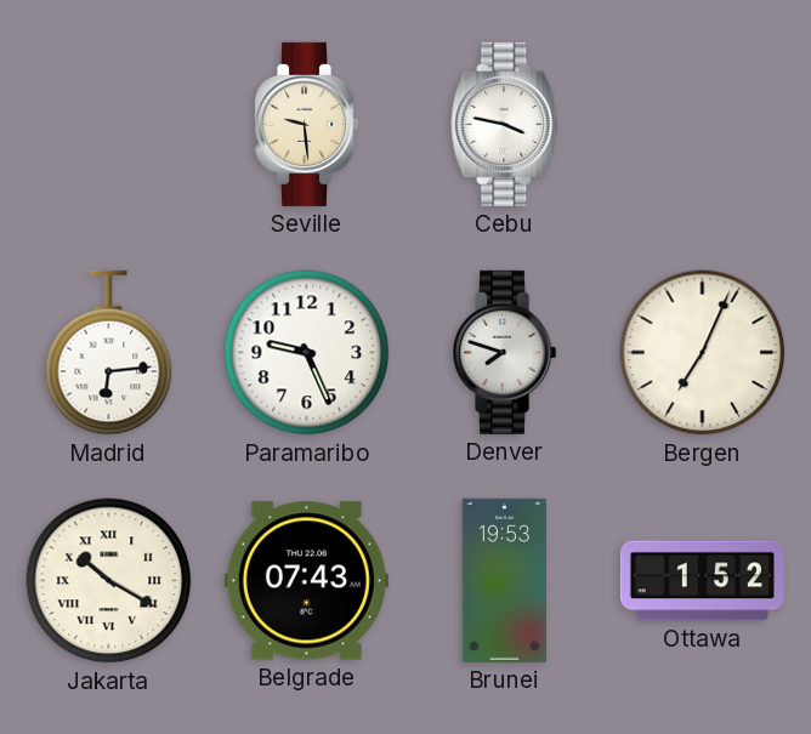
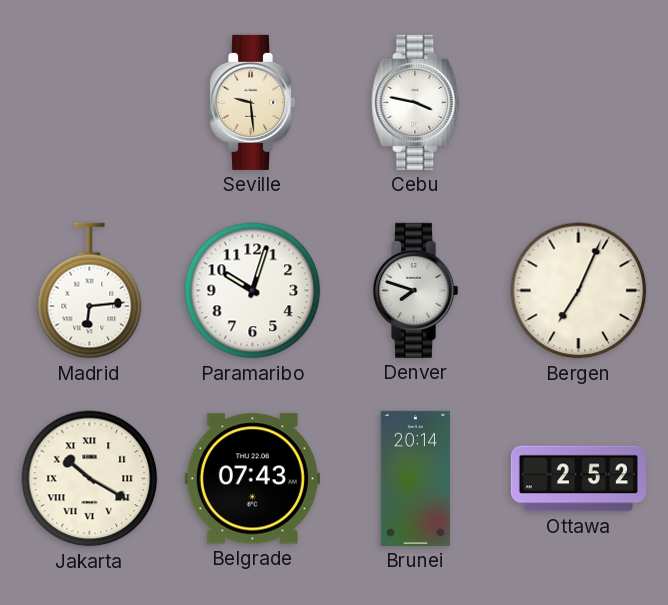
Paramaribo: 9:26 -> 10:03
Brunei: 19:53 -> 20:14
Ottawa: 1:52 -> 2:52
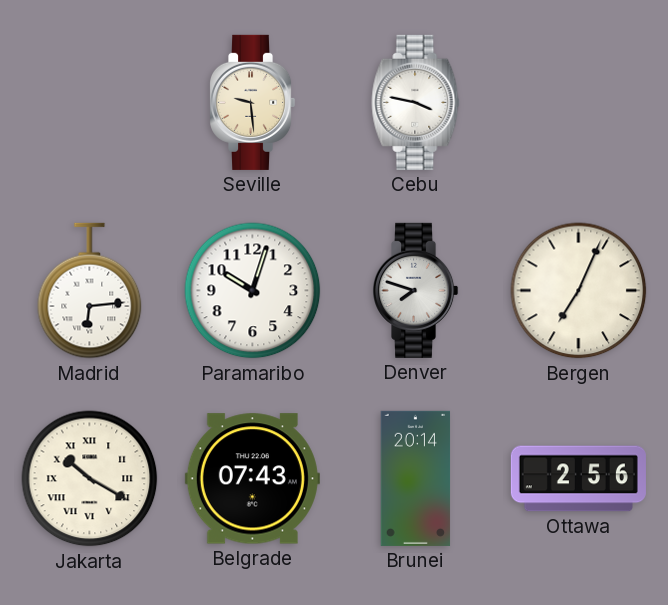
Ottawa: 2:52 -> 2:56
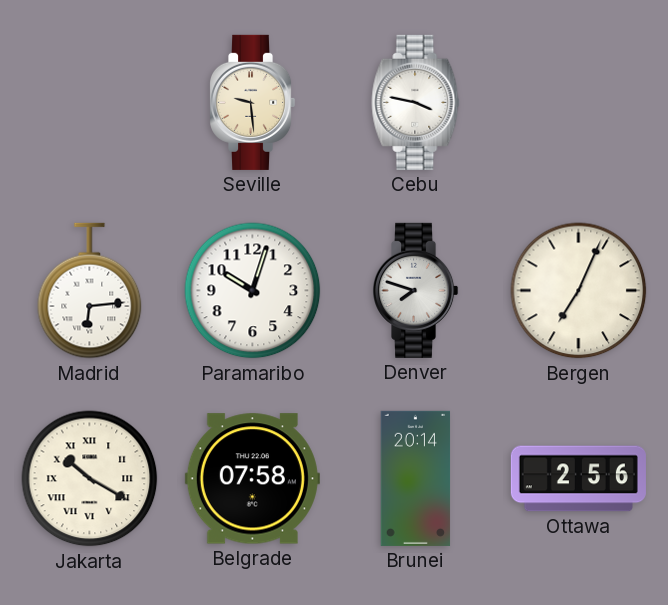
Belgrade: 07:43 -> 07:58
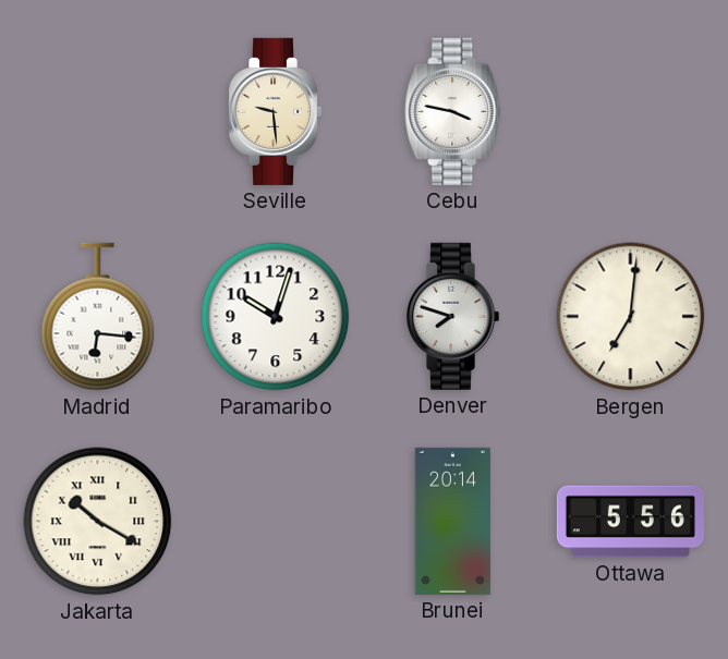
Madrid: 6:14 -> 6:16
Bergen: 7:04 -> 7:01
Belgrade: 07:58 -> none
Ottawa: 2:56 -> 5:56
